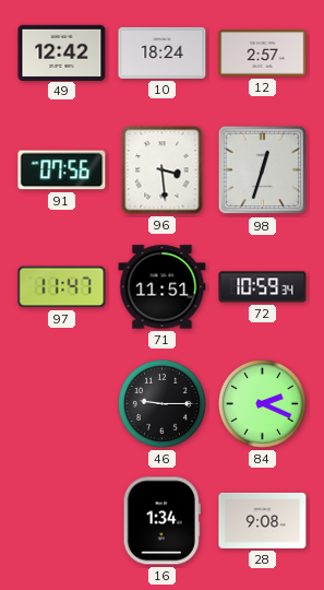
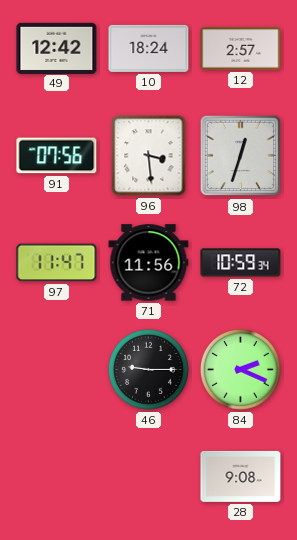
71: 11:51 -> 11:56
16: 1:34 -> none
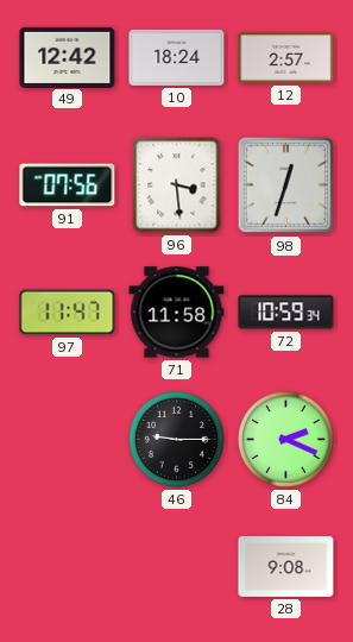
71: 11:56 -> 11:58
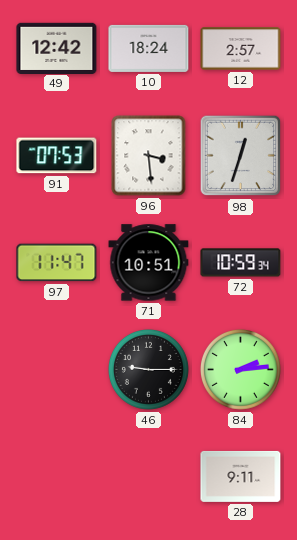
91: 07:56 -> 07:53
71: 11:58 -> 10:51
84: 2:19 -> 2:14
28: 9:08 -> 9:11
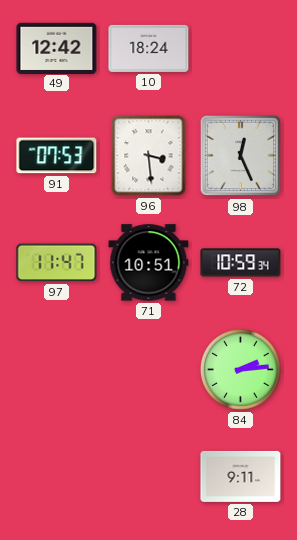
12: 2:57 -> none
98: 12:33 -> 12:26
46: 9:15 -> none
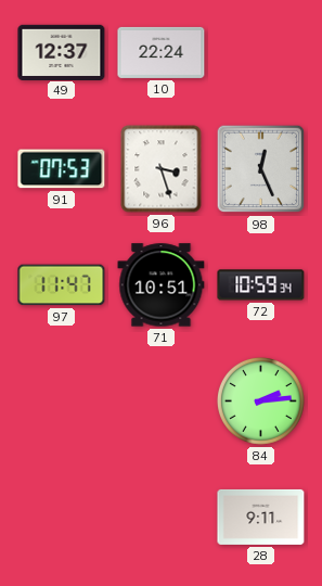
49: 12:42 -> 12:37
10: 18:24 -> 22:24
96: 3:29 -> 3:27
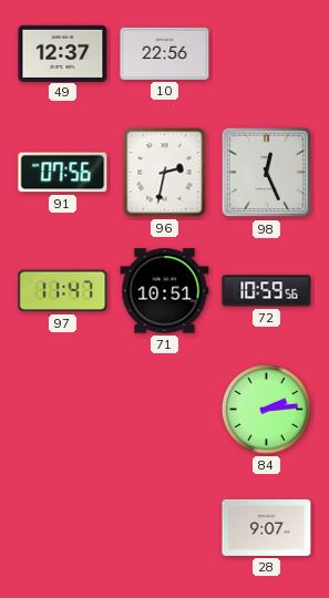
10: 22:24 -> 22:56
91: 07:53 -> 07:56
96: 3:27 -> 2:32
72: 10:59:34 -> 10:59:56
28: 9:11 -> 9:07
